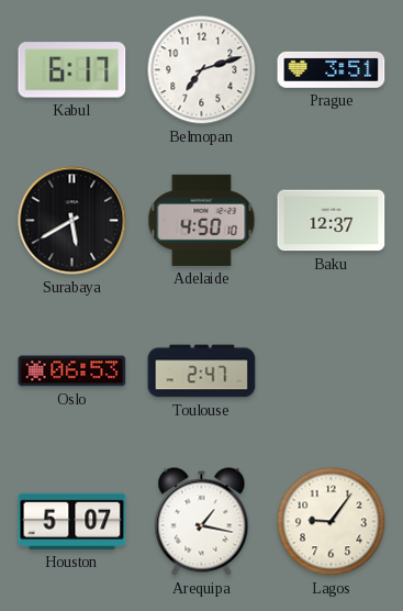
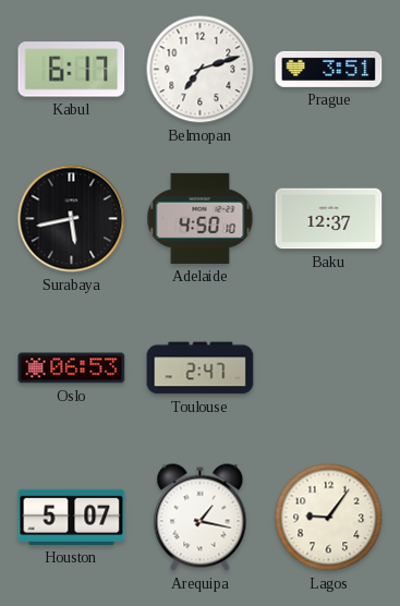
Surabaya: 5:40 -> 5:43
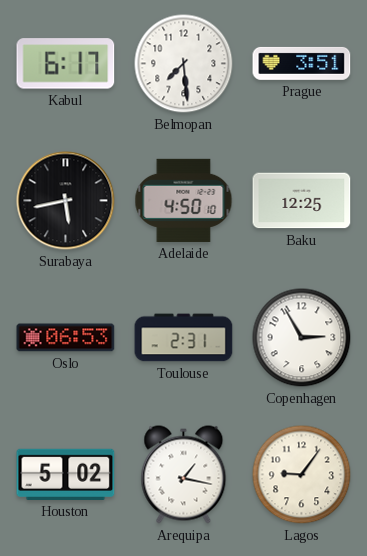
Belmopan: 7:12 -> 7:29
Baku: 12:37 -> 12:25
Toulouse: 2:47 -> 2:31
Copenhagen: none -> 2:55
Houston: 5:07 -> 5:02
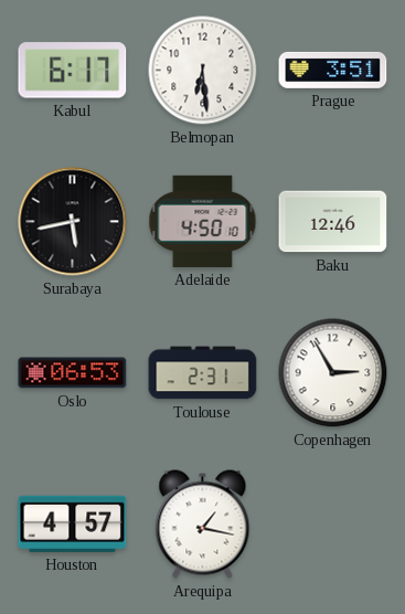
Belmopan: 7:29 -> 6:29
Baku: 12:25 -> 12:46
Houston: 5:02 -> 4:57
Lagos: 9:06 -> none
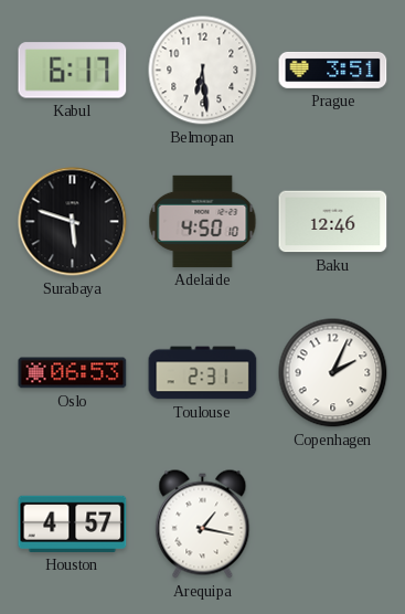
Surabaya: 5:43 -> 5:48
Copenhagen: 2:55 -> 2:04
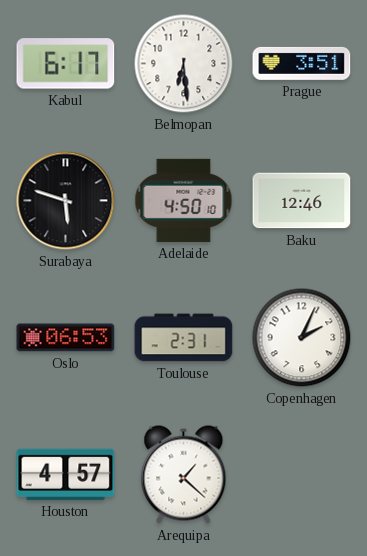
Arequipa: 1:17 -> 1:22
